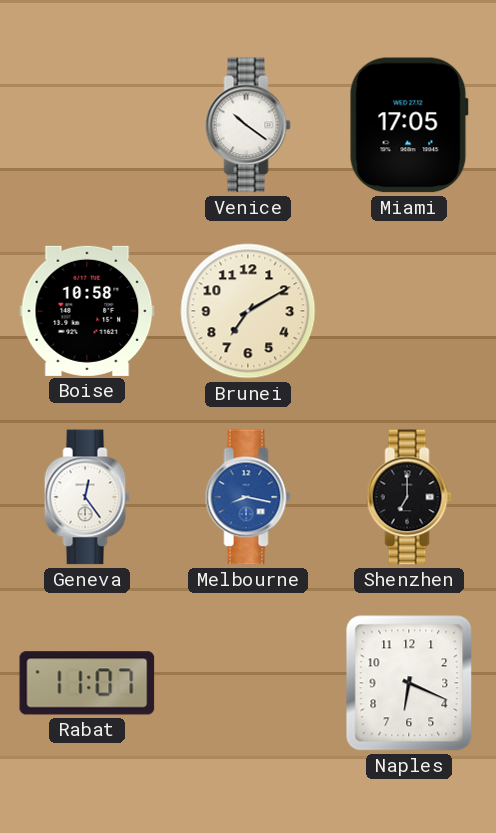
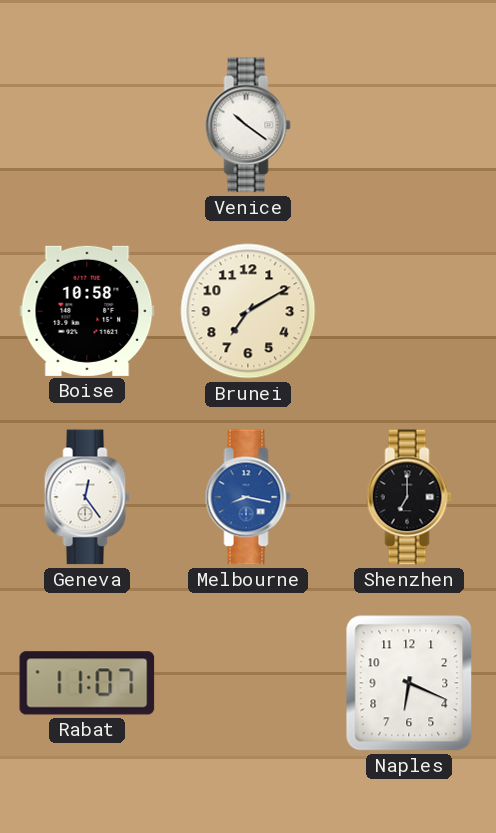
Miami: 17:05 -> none
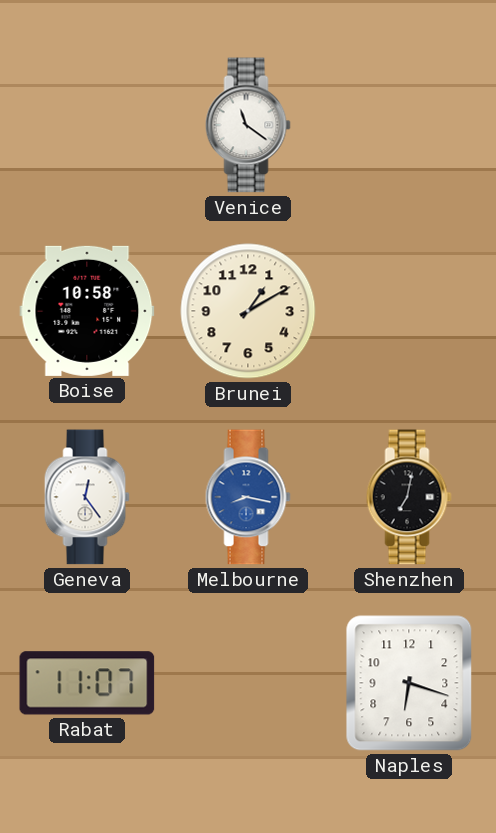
Venice: 10:21 -> 11:21
Brunei: 7:10 -> 1:10
Shenzhen: 7:00 -> 7:02
Naples: 6:19 -> 6:18
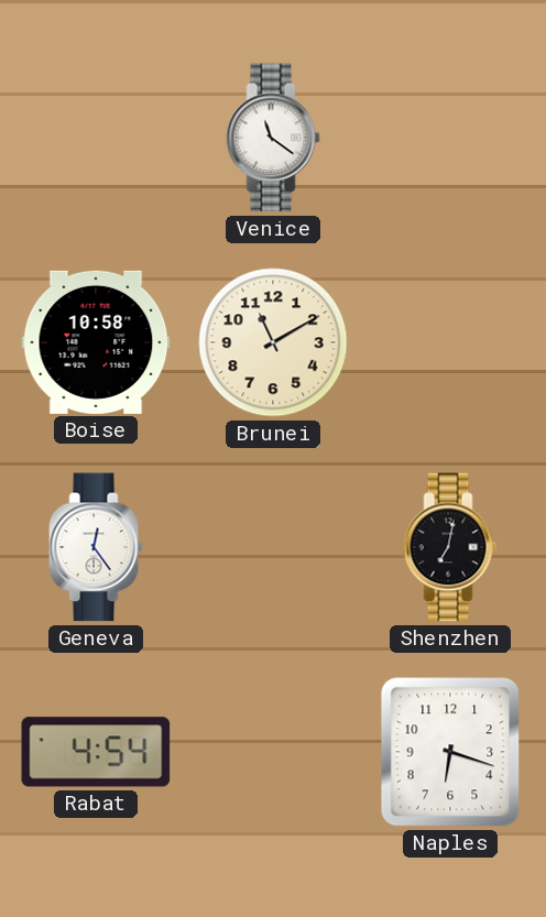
Brunei: 1:10 -> 11:10
Melbourne: 8:17 -> none
Rabat: 11:07 -> 4:54
